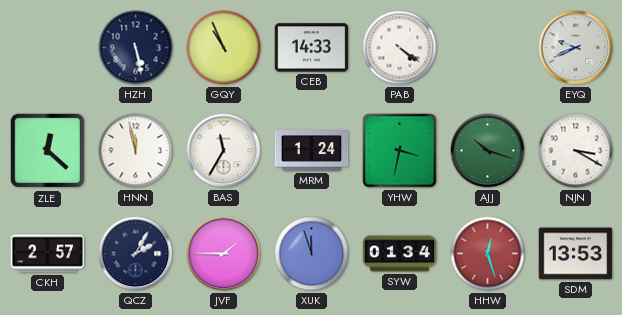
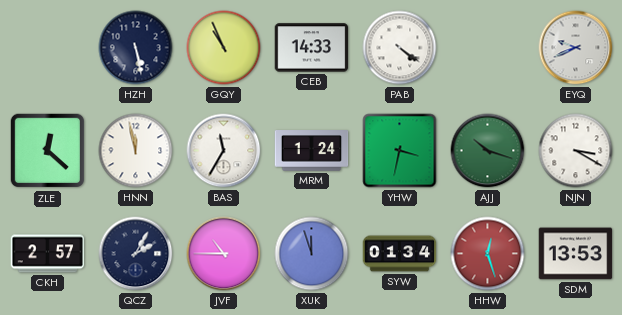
JVF: 1:45 -> 10:45
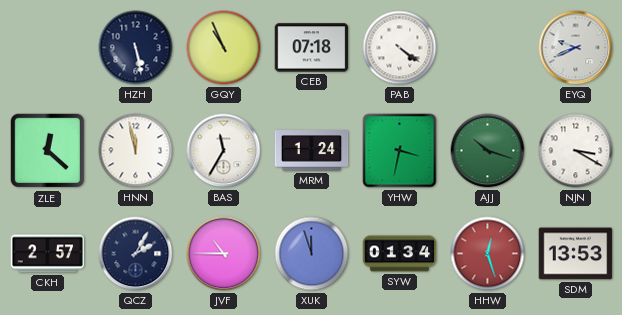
CEB: 14:33 -> 07:18
